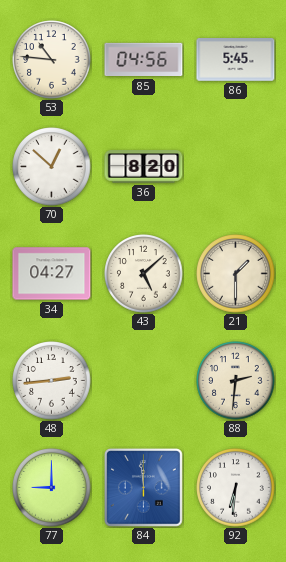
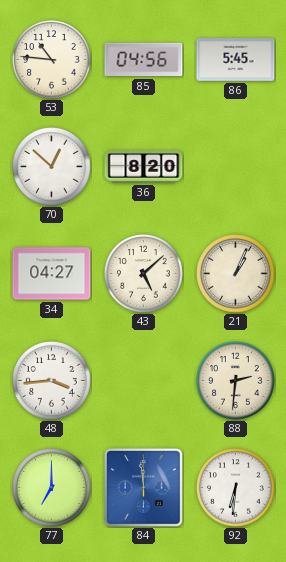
21: 1:30 -> 1:04
48: 2:44 -> 3:44
77: 9:00 -> 7:00
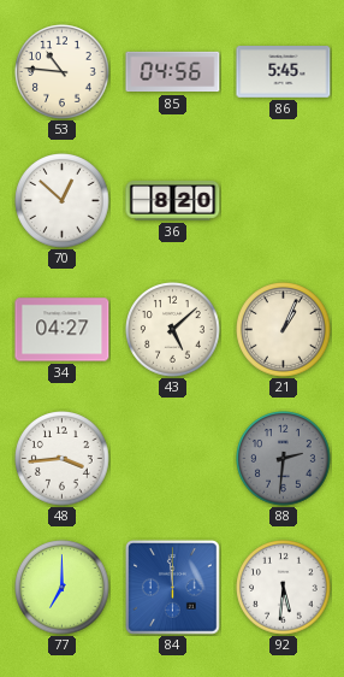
88 dial: cream -> grey
92: 6:31 -> 5:31
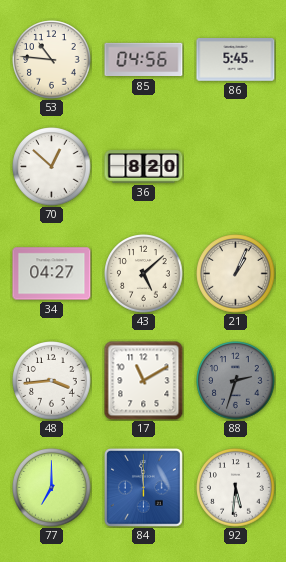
17: none -> 11:10
88: 2:31 -> 2:33
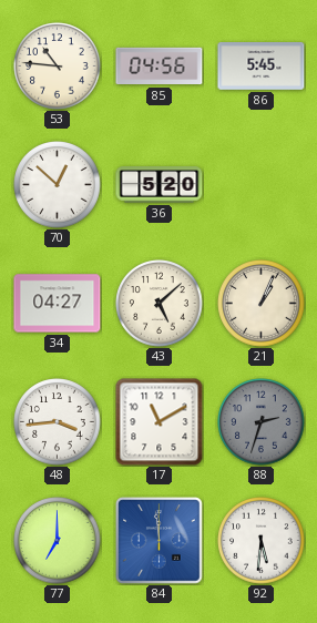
36: 8:20 -> 5:20
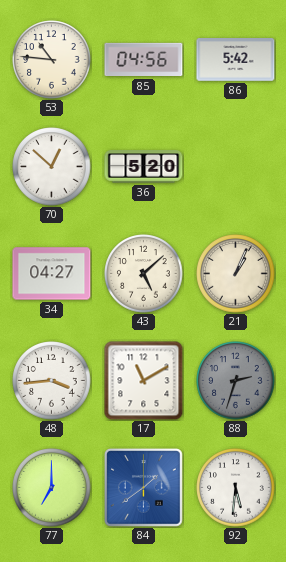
86: 5:45 -> 5:42
84: 11:59 -> 1:39
